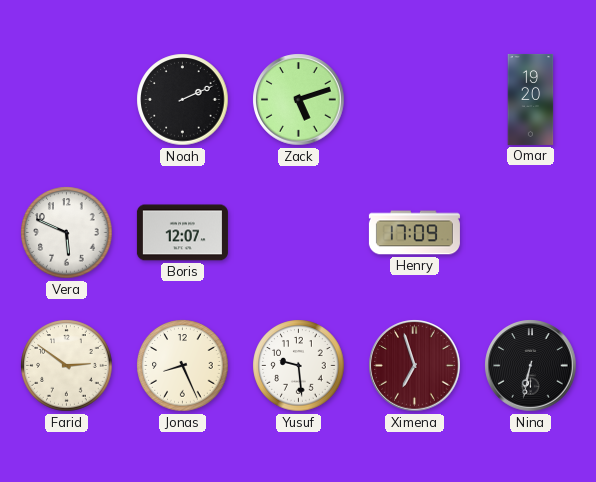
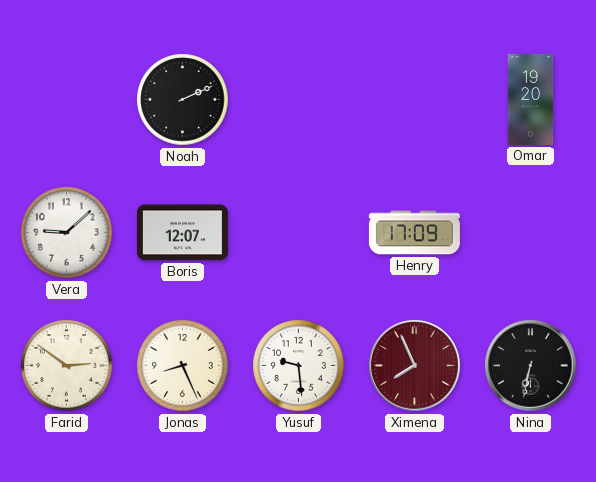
Zack: 5:12 -> none
Vera: 5:49 -> 9:08
Ximena: 6:57 -> 7:56
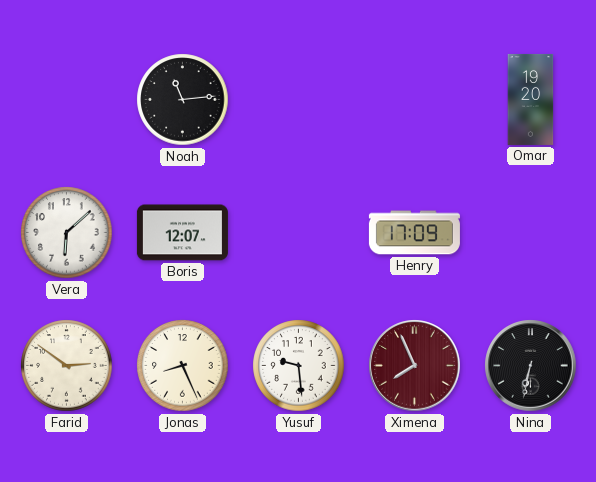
Noah: 2:11 -> 11:14
Vera: 9:08 -> 6:08
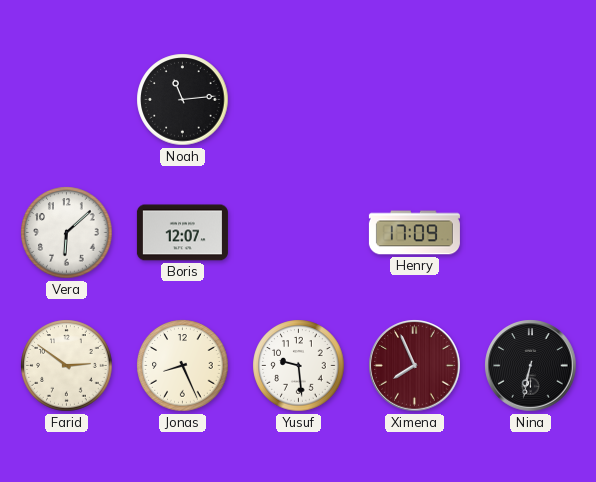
Omar: 19:20 -> none
